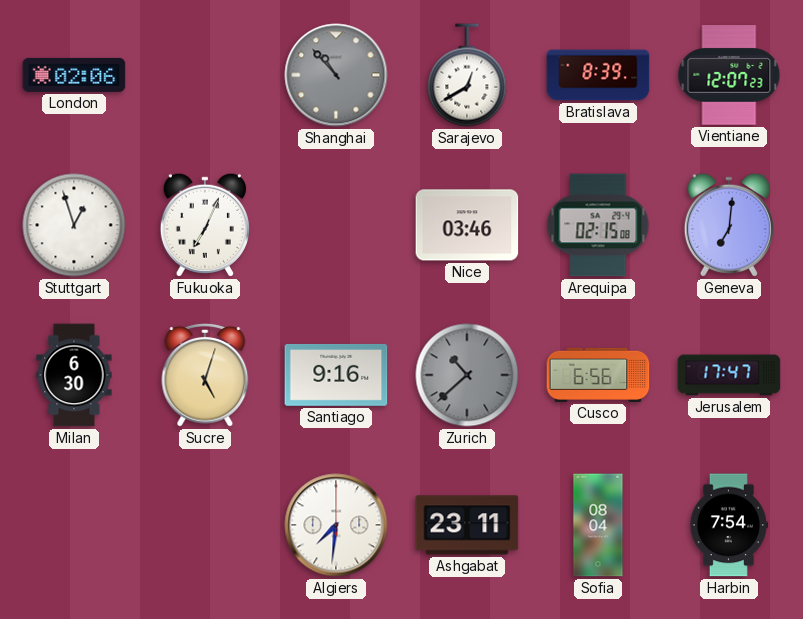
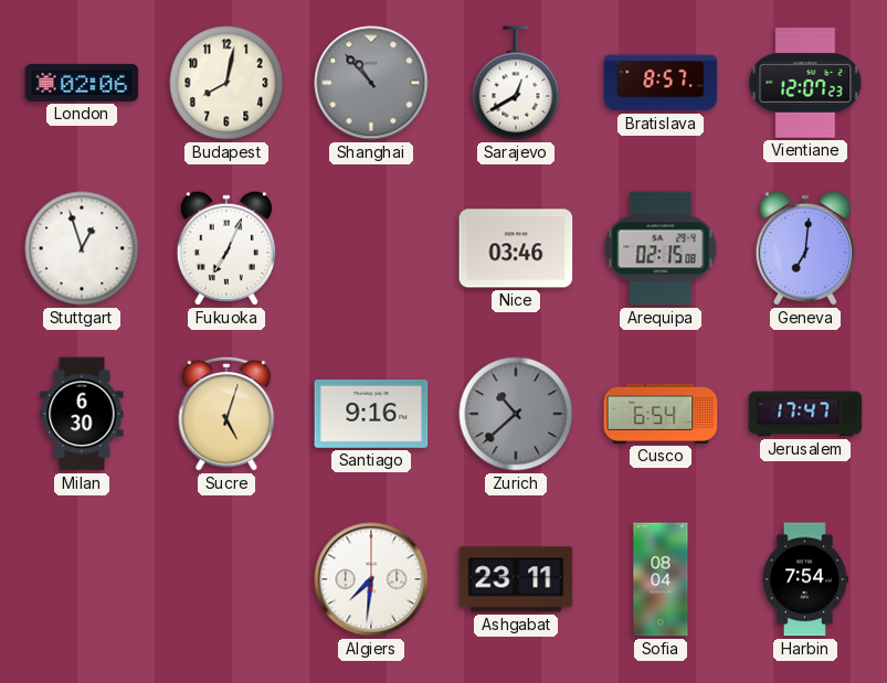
Budapest: none -> 8:02
Bratislava: 8:39 -> 8:57
Cusco: 6:56 -> 6:54
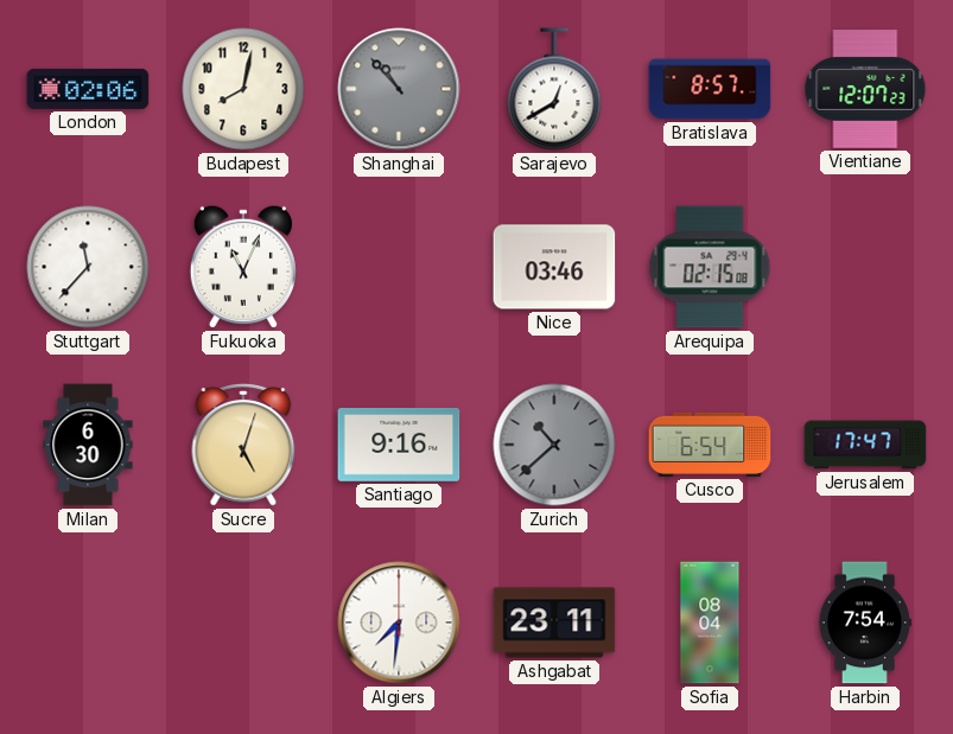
Stuttgart: 12:57 -> 11:37
Fukuoka: 7:04 -> 11:04
Geneva: 7:01 -> none
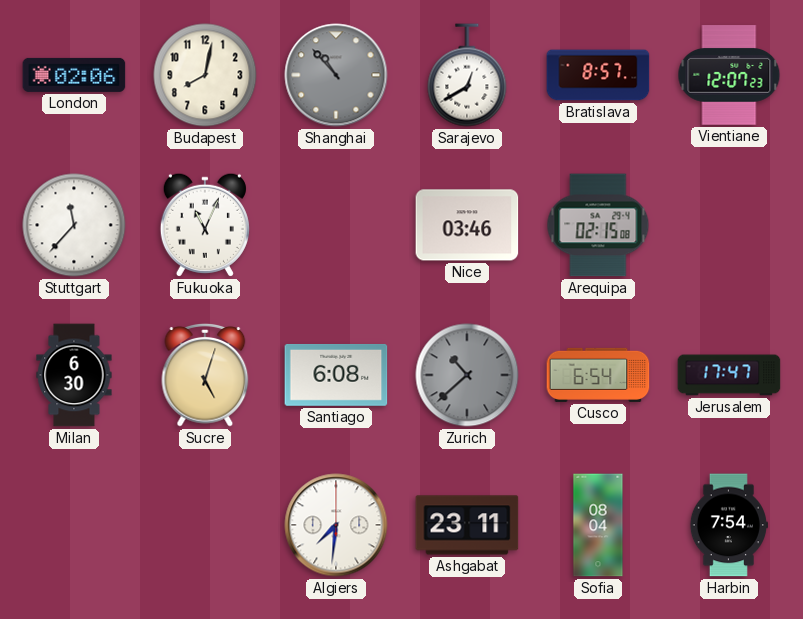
Santiago: 9:16 -> 6:08
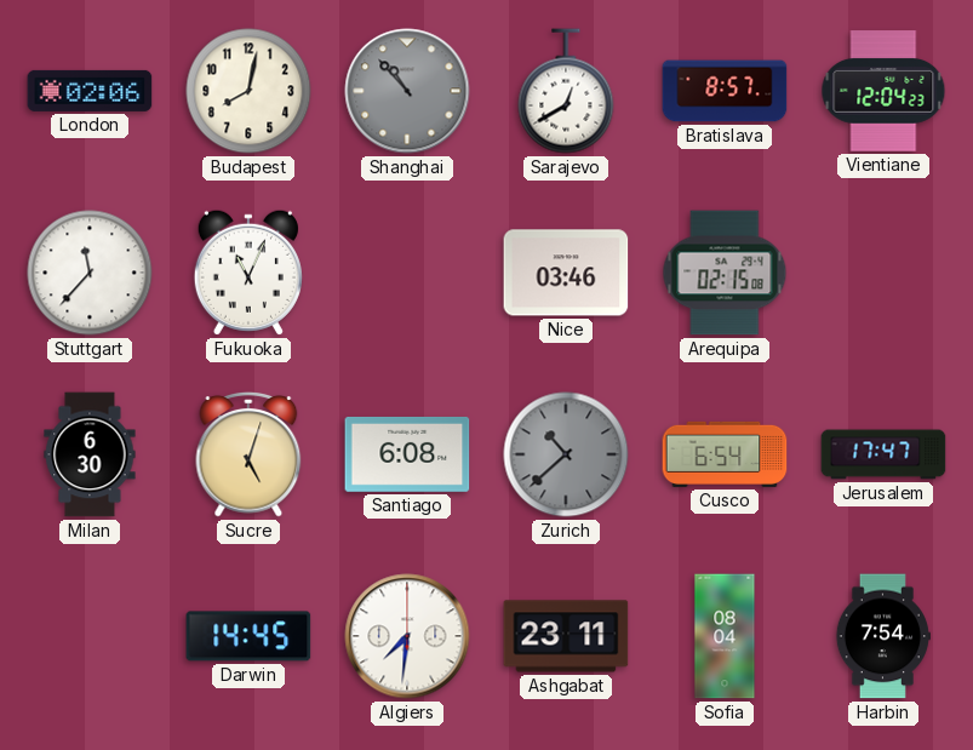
Vientiane: 12:07 -> 12:04
Darwin: none -> 14:45
